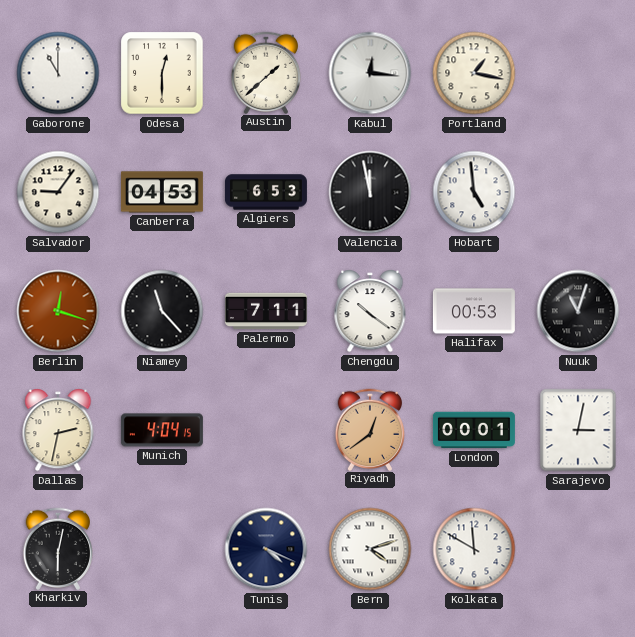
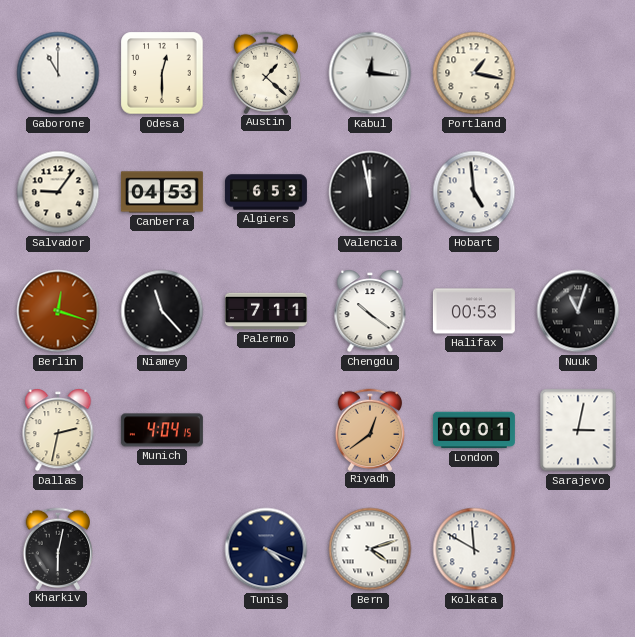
Austin: 1:38 -> 1:22
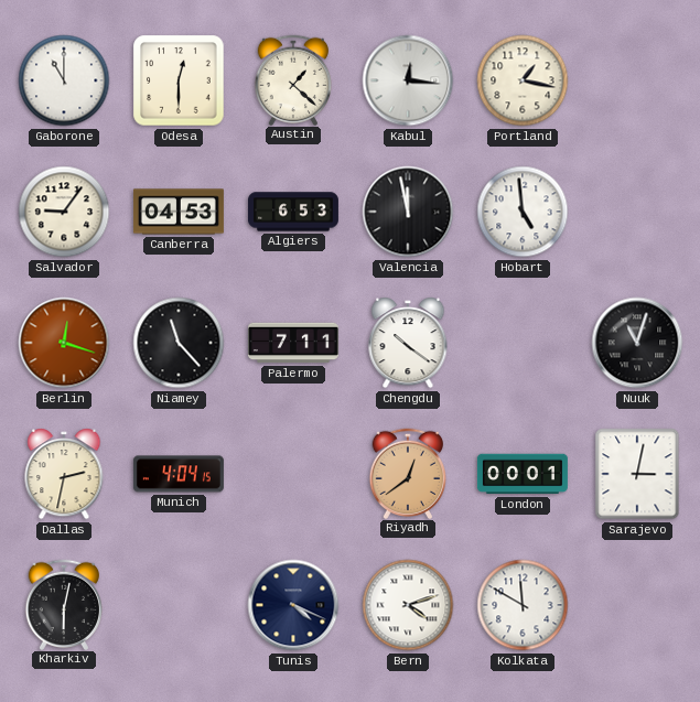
Halifax: 00:53 -> none
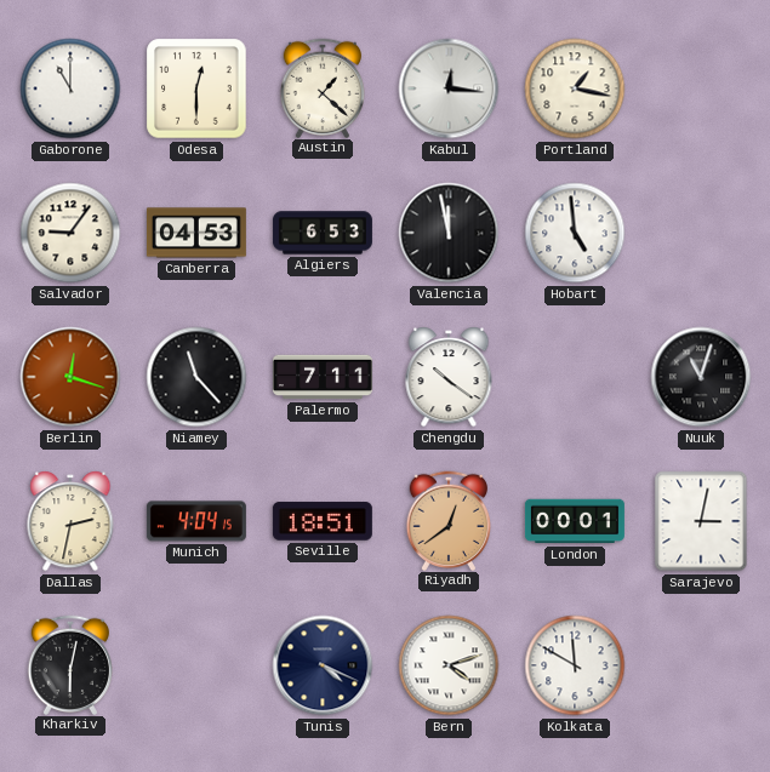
Seville: none -> 18:51
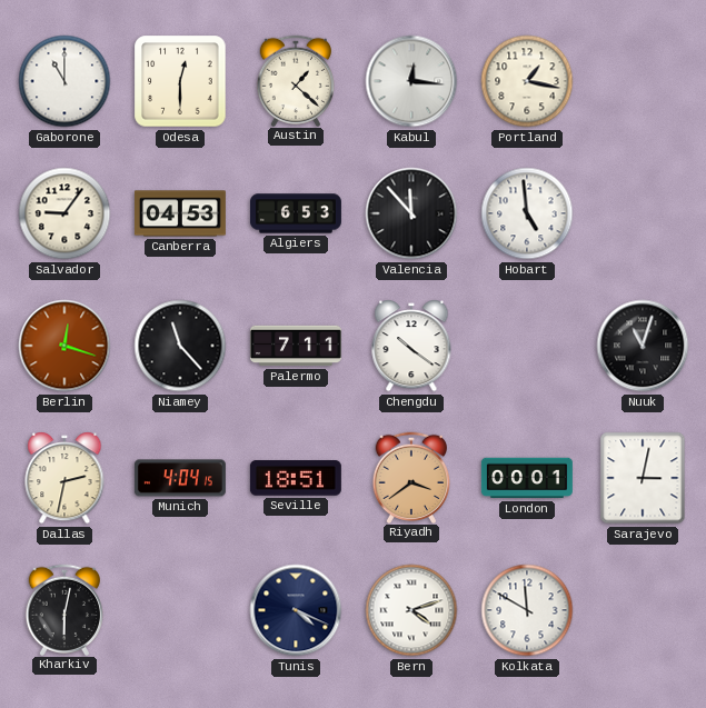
Valencia: 11:58 -> 11:53
Riyadh: 12:39 -> 3:39
